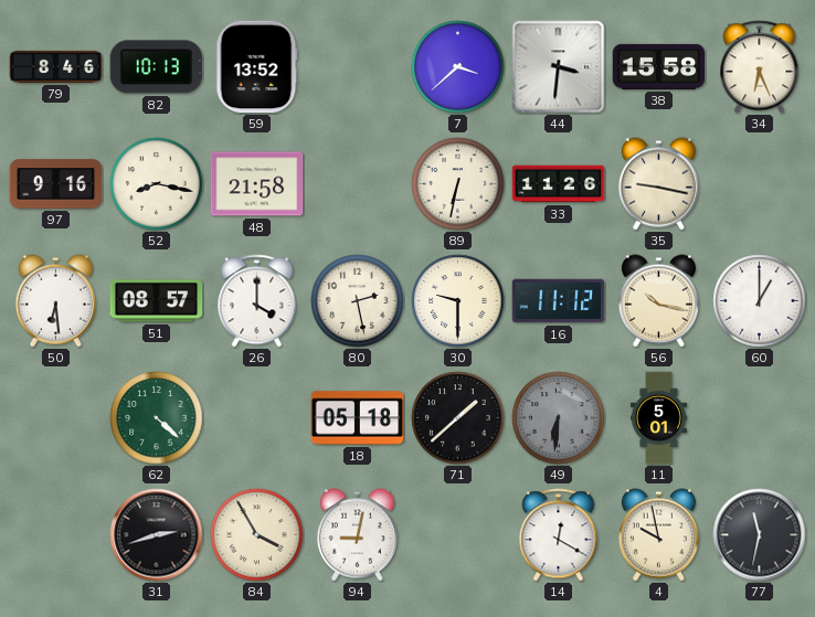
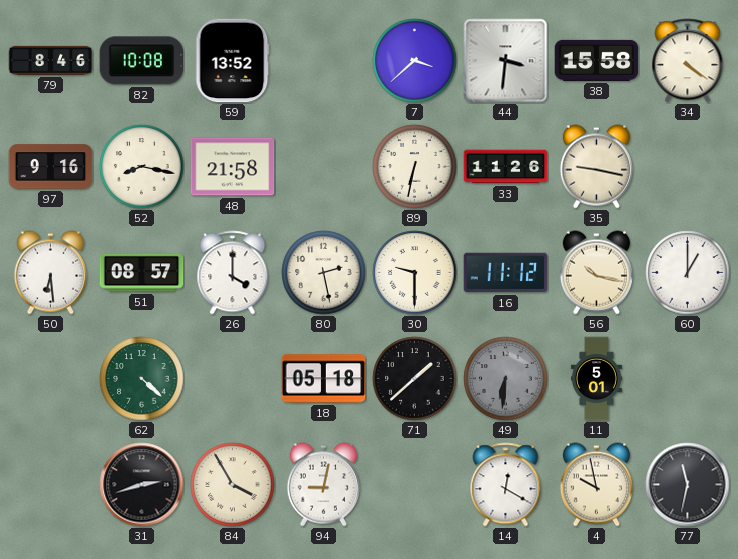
82: 10:13 -> 10:08
34: 6:26 -> 4:21
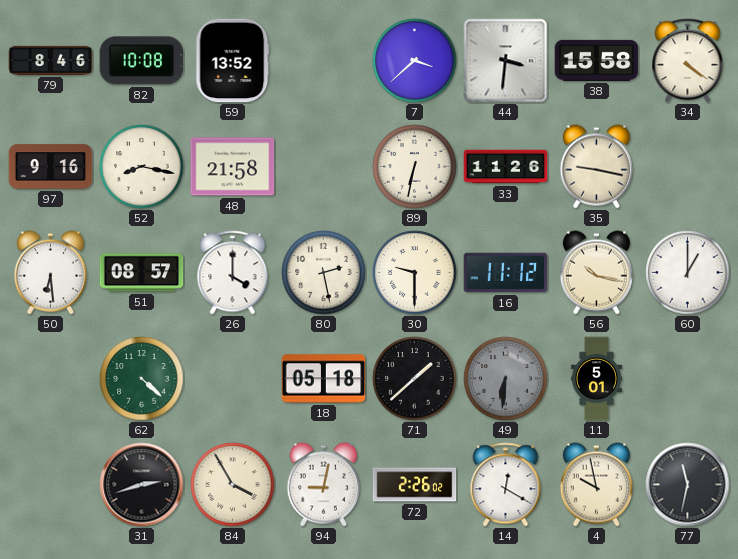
72: none -> 2:26
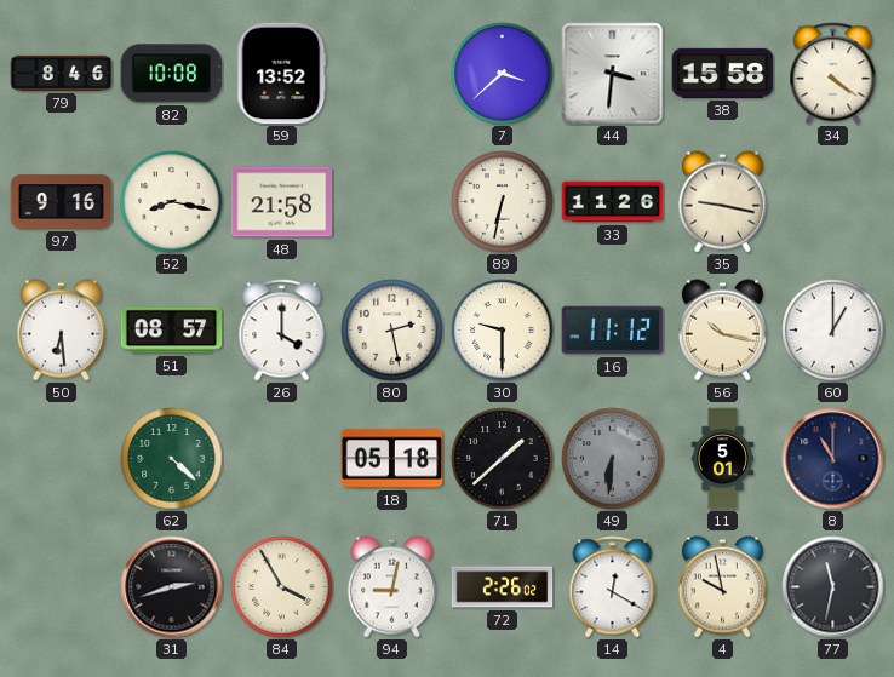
8: none -> 11:00
